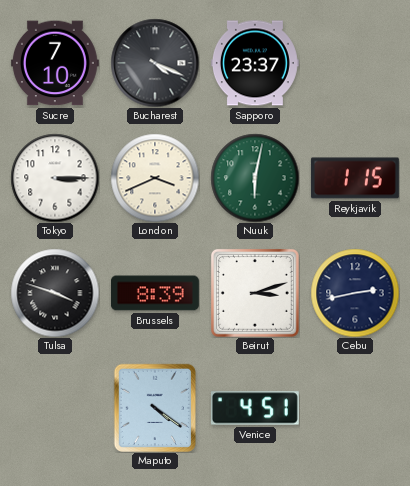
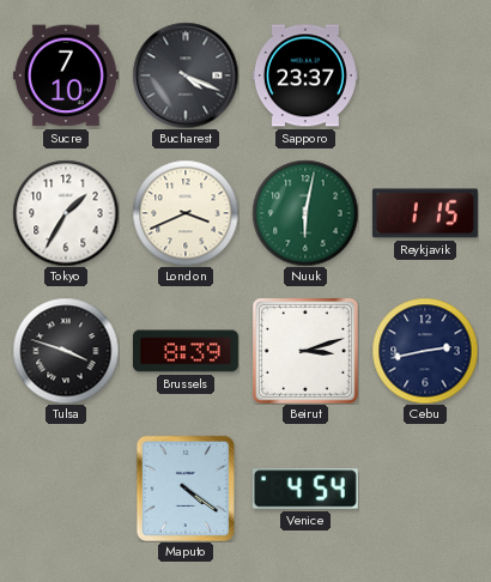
Tokyo: 3:15 -> 1:35
Venice: 4:51 -> 4:54
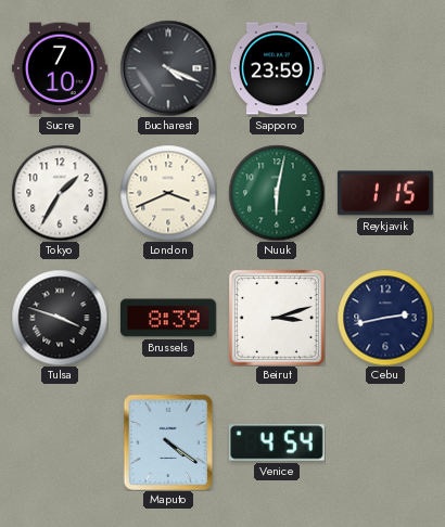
Sapporo: 23:37 -> 23:59
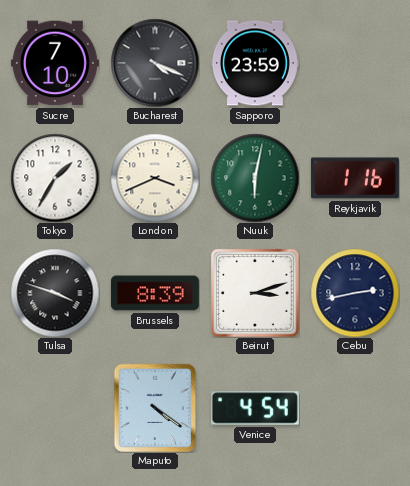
Reykjavik: 1:15 -> 1:16
